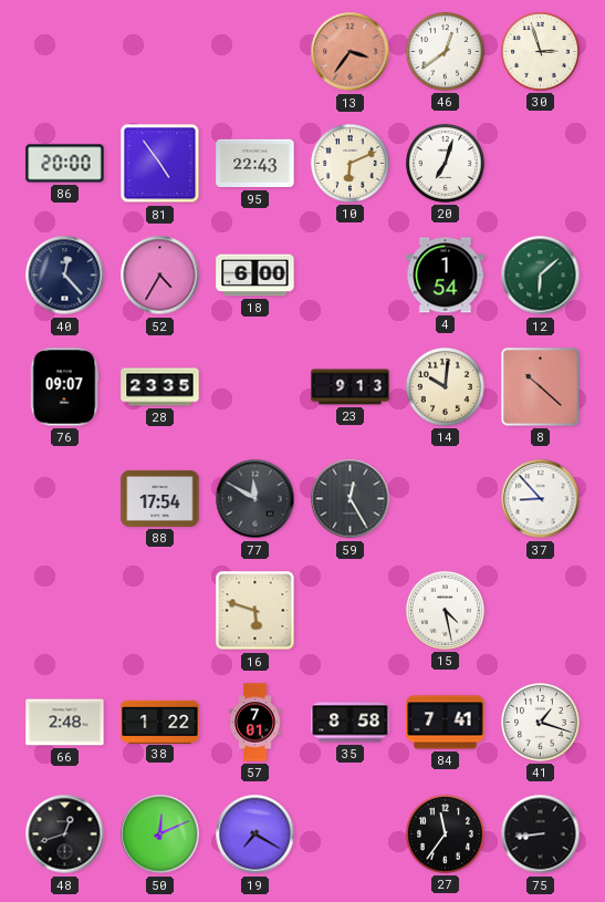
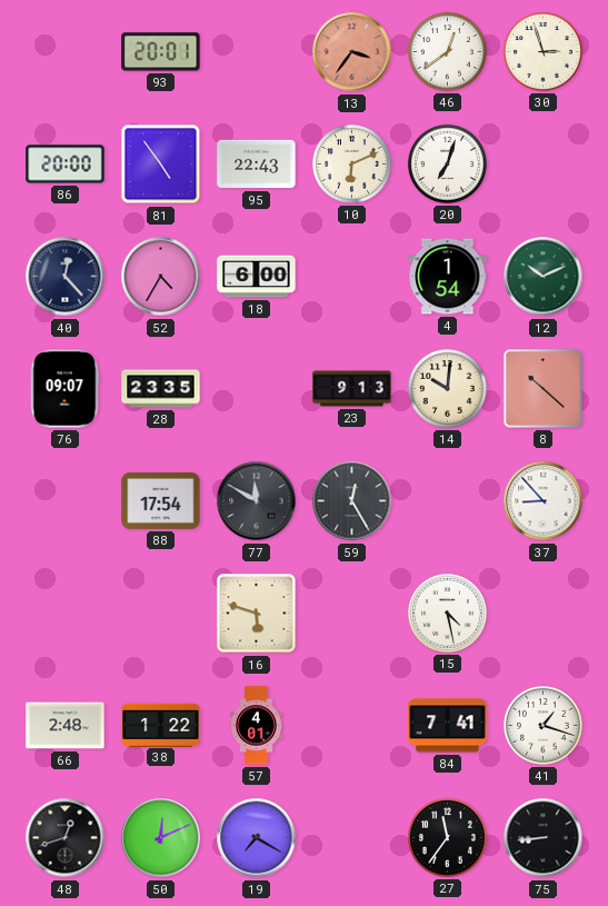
93: none -> 20:01
12: 6:08 -> 10:11
57: 7:01 -> 4:01
35: 8:58 -> none
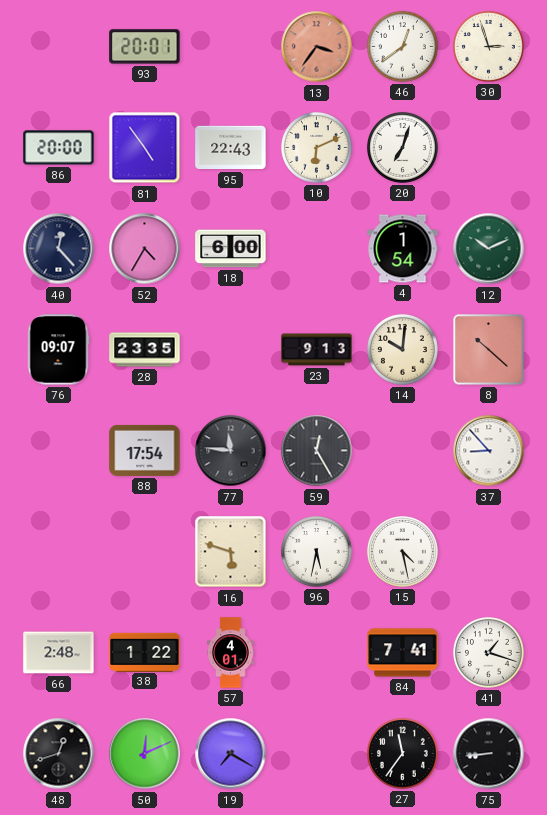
77: 11:50 -> 11:46
96: none -> 5:32
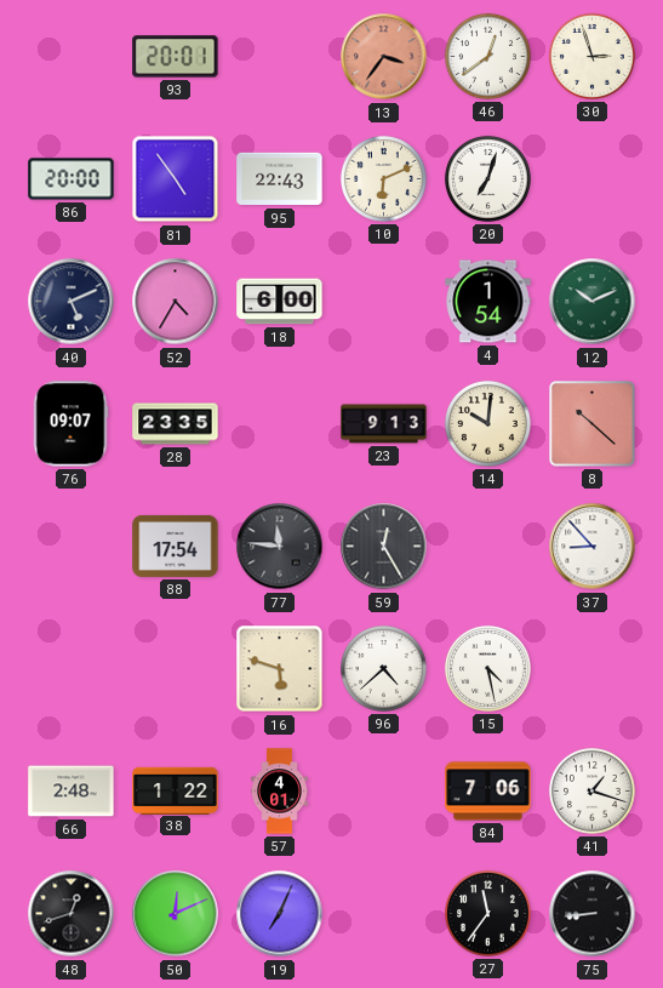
40: 12:23 -> 5:11
96: 5:32 -> 4:38
84: 7:41 -> 7:06
19: 7:20 -> 7:04
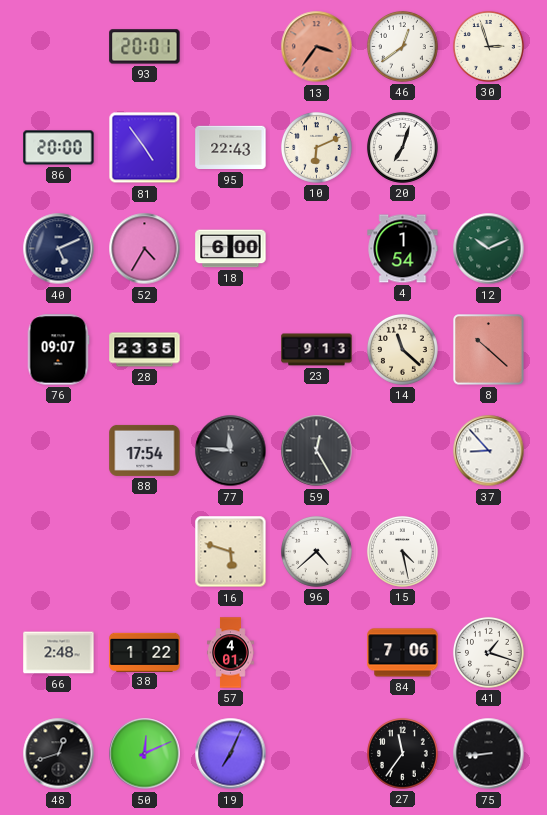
14: 10:01 -> 11:22
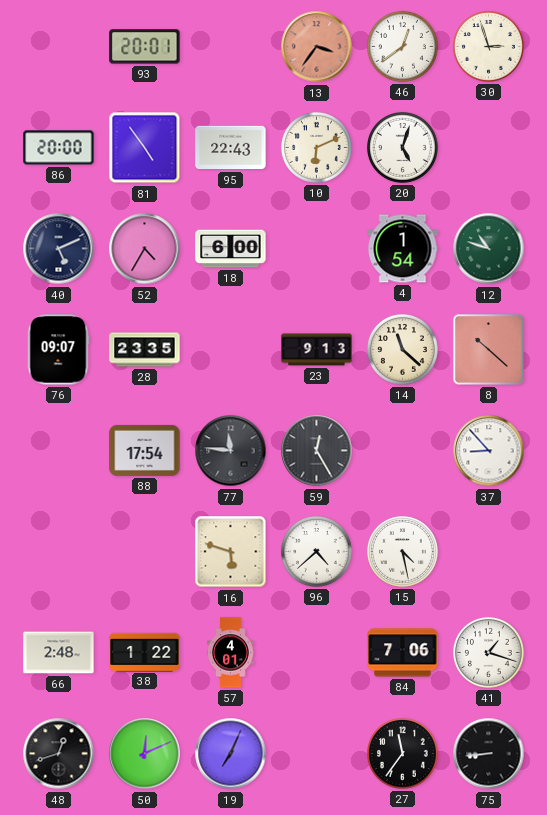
20: 7:03 -> 5:03
12: 10:11 -> 10:48
